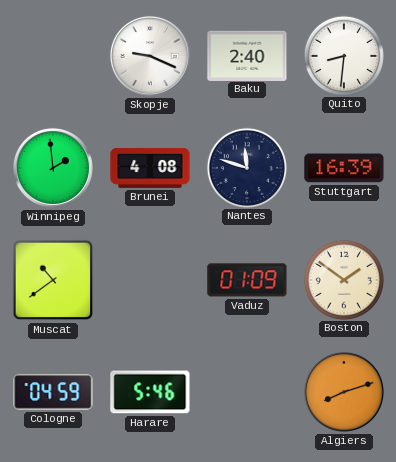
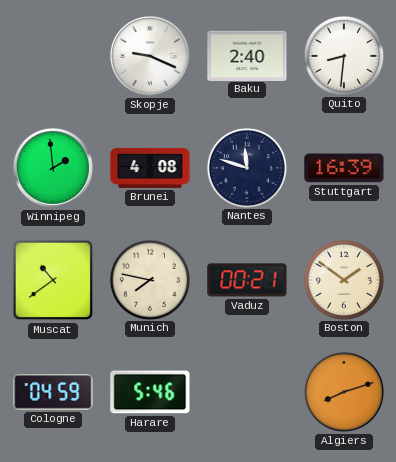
Munich: none -> 7:47
Vaduz: 01:09 -> 00:21
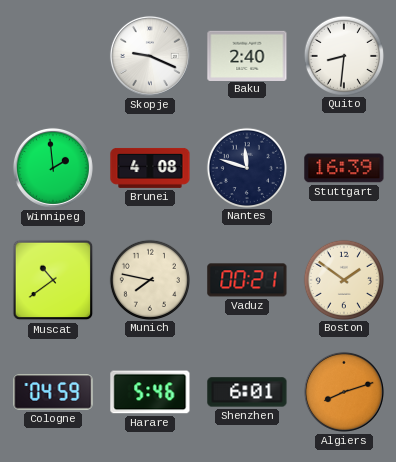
Shenzhen: none -> 6:01
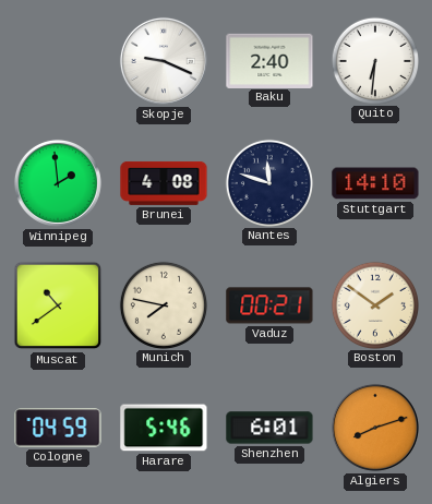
Quito: 8:31 -> 6:31
Stuttgart: 16:39 -> 14:10
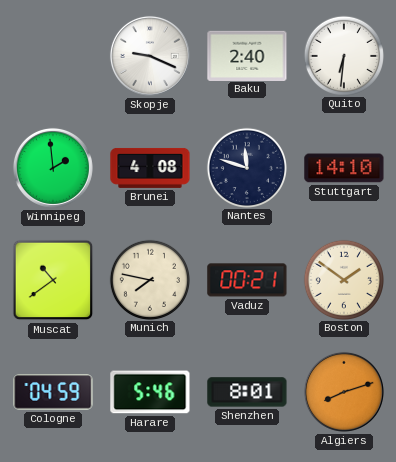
Shenzhen: 6:01 -> 8:01
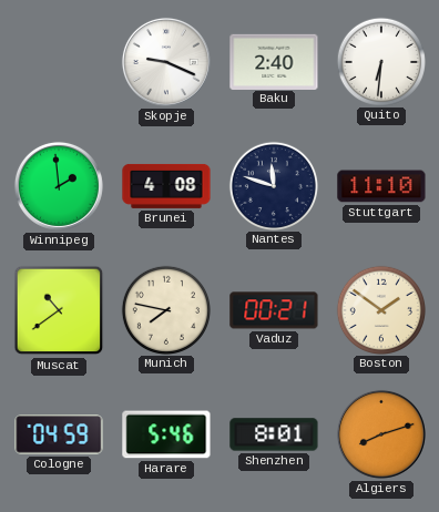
Stuttgart: 14:10 -> 11:10
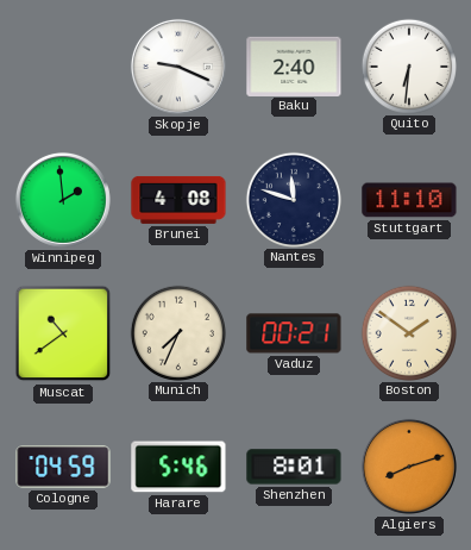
Munich: 7:47 -> 7:34
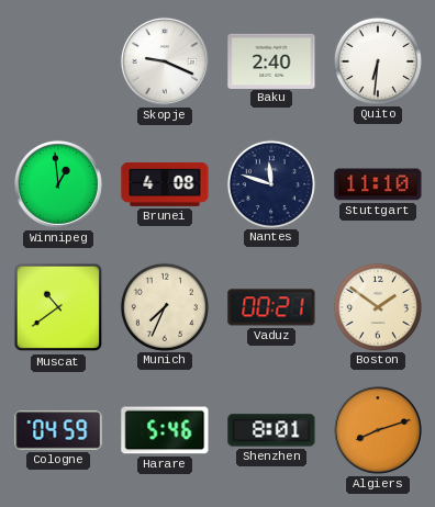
Winnipeg: 1:59 -> 12:59
